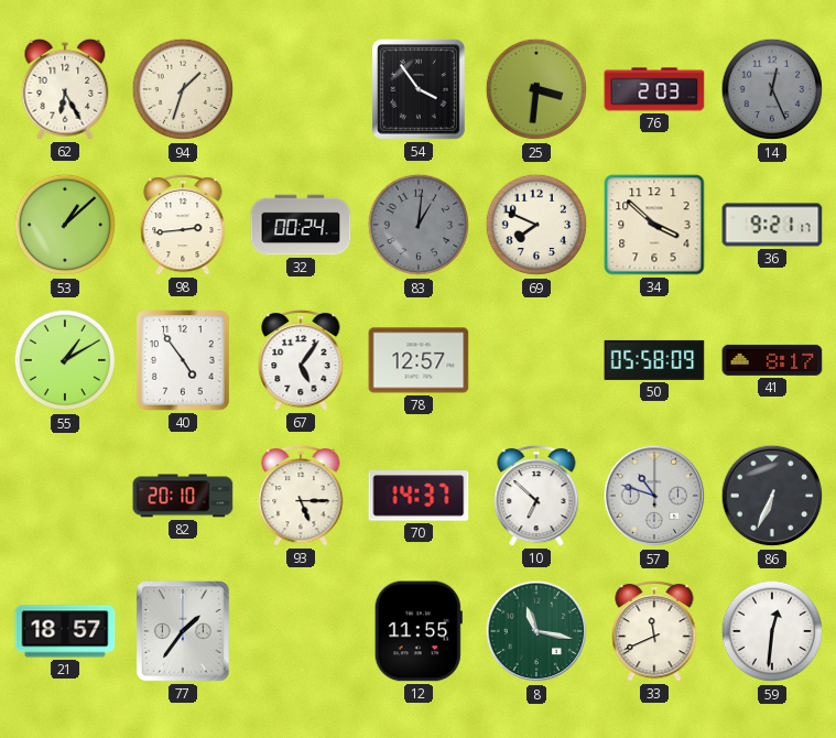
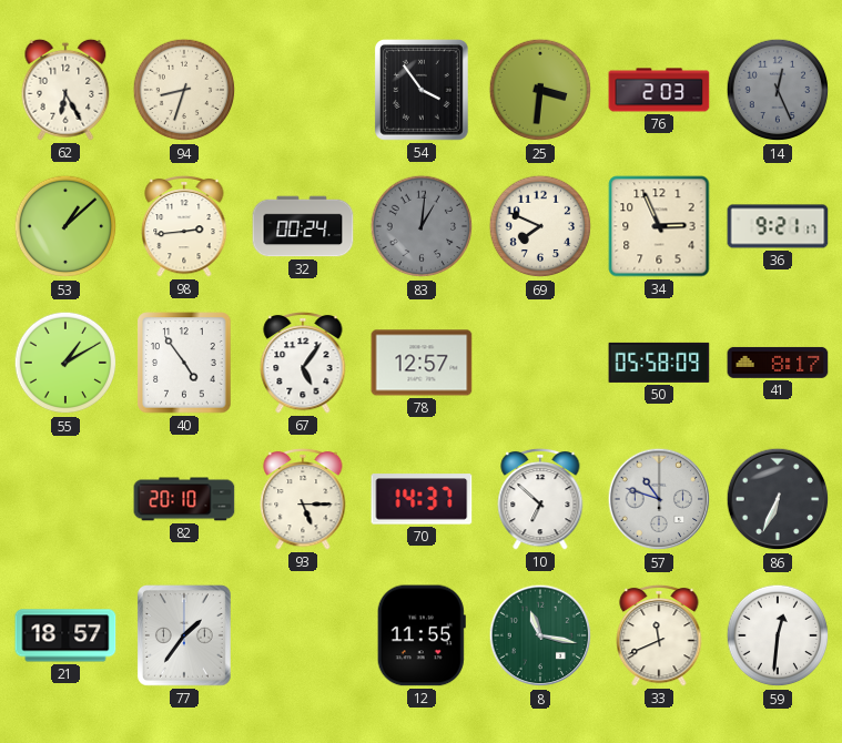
94: 1:33 -> 8:33
34: 3:52 -> 2:56
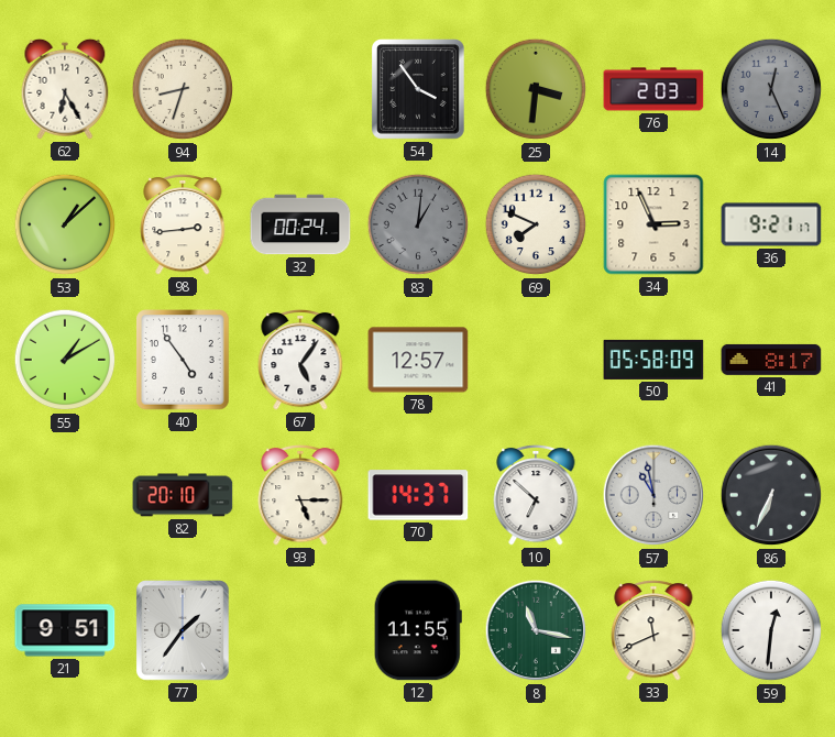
57: 10:48 -> 10:58
21: 18:57 -> 9:51
